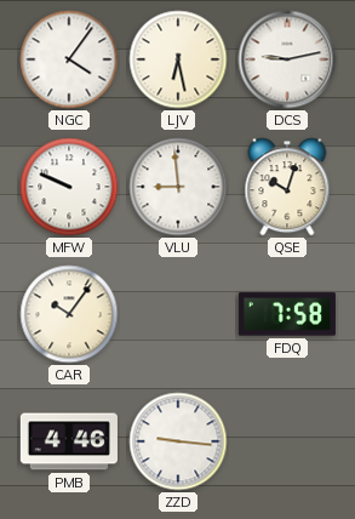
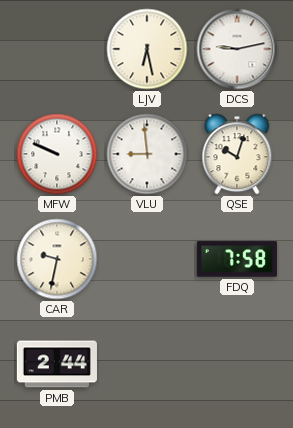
NGC: 4:06 -> none
CAR: 10:06 -> 9:32
PMB: 4:46 -> 2:44
ZZD: 9:16 -> none
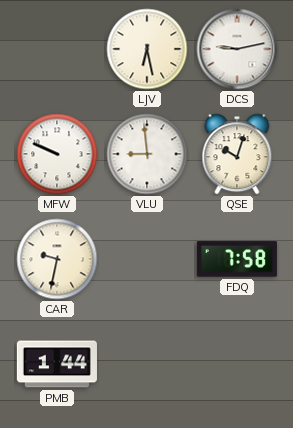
PMB: 2:44 -> 1:44
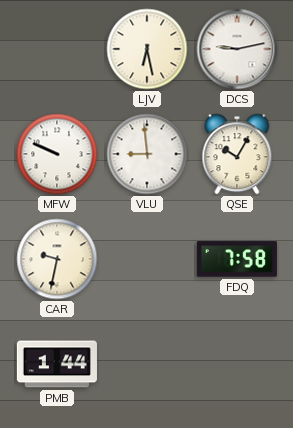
QSE: 10:03 -> 10:05
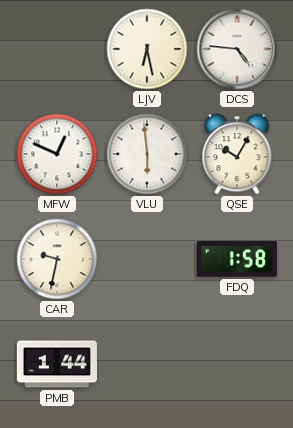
DCS: 9:13 -> 4:46
MFW: 9:49 -> 12:49
VLU: 8:59 -> 5:59
FDQ: 7:58 -> 1:58
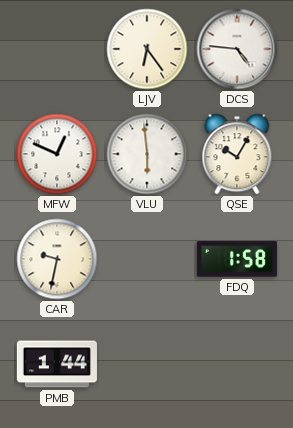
LJV: 6:28 -> 6:24
